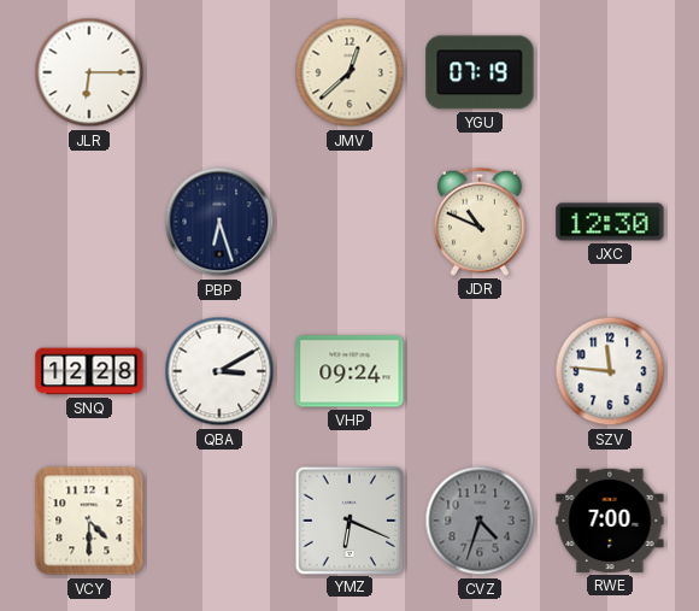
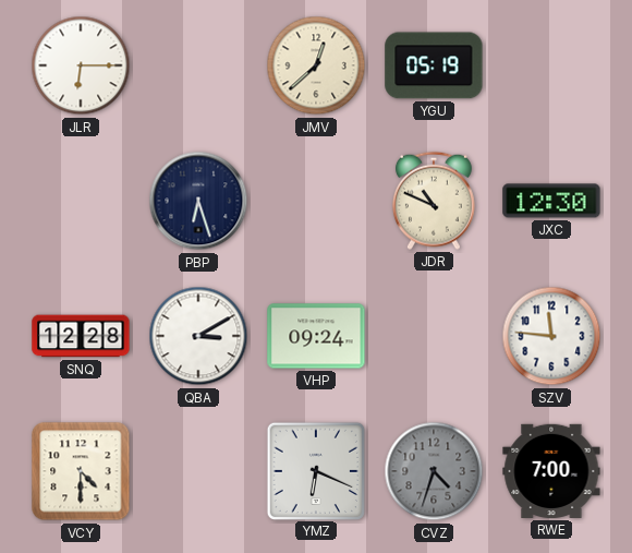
YGU: 07:19 -> 05:19
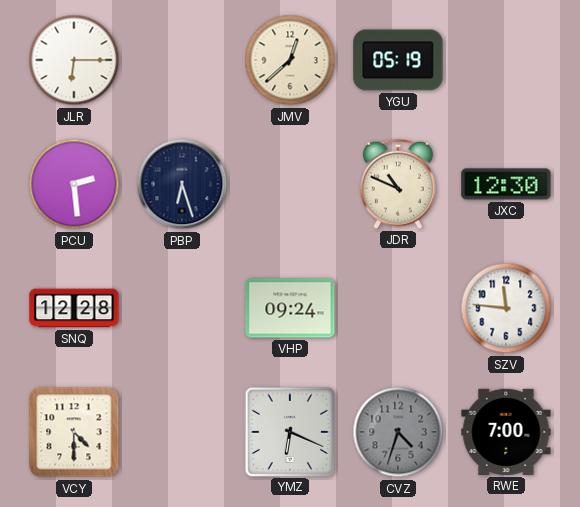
PCU: none -> 2:29
QBA: 3:10 -> none
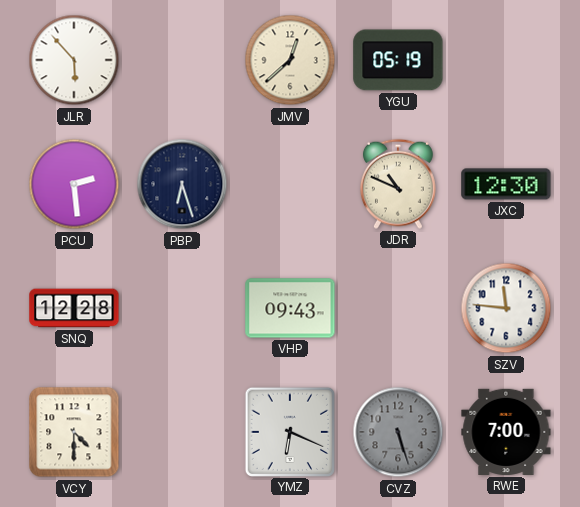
JLR: 6:15 -> 5:53
VHP: 09:24 -> 09:43
CVZ: 4:33 -> 5:27
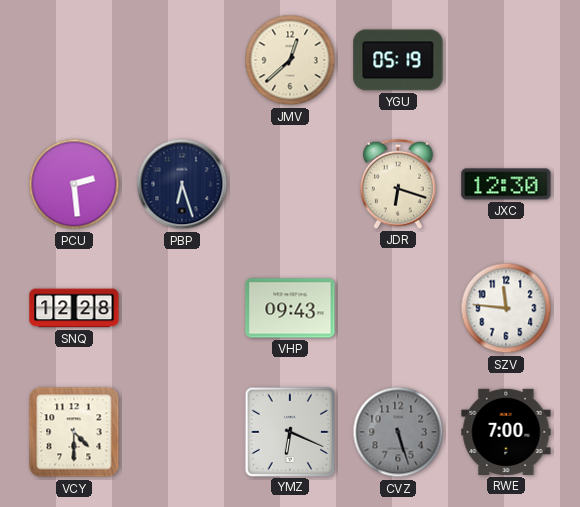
JLR: 5:53 -> none
JDR: 10:49 -> 6:18
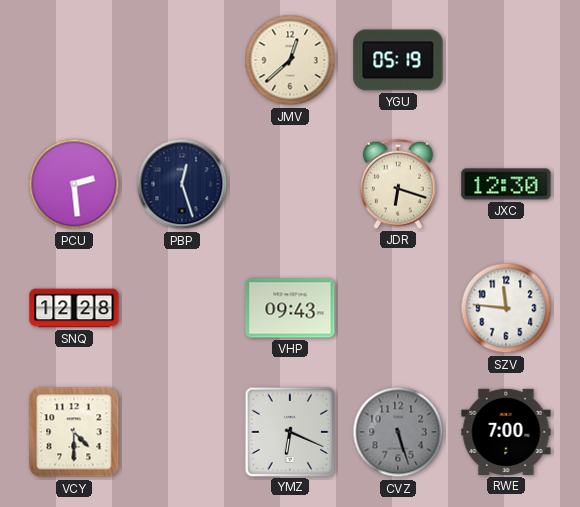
PBP: 6:27 -> 12:27
